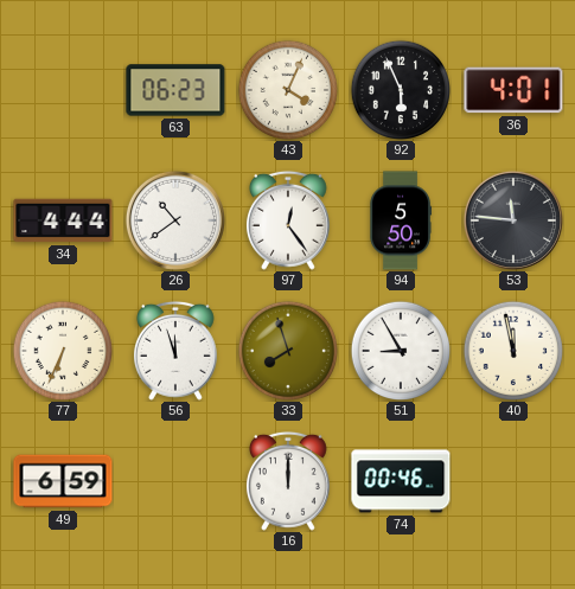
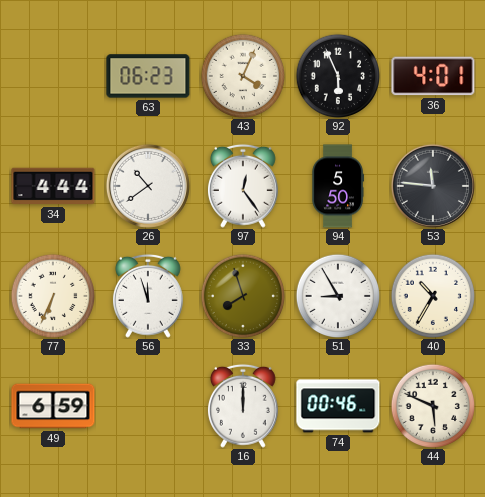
40: 11:58 -> 10:35
44: none -> 5:49
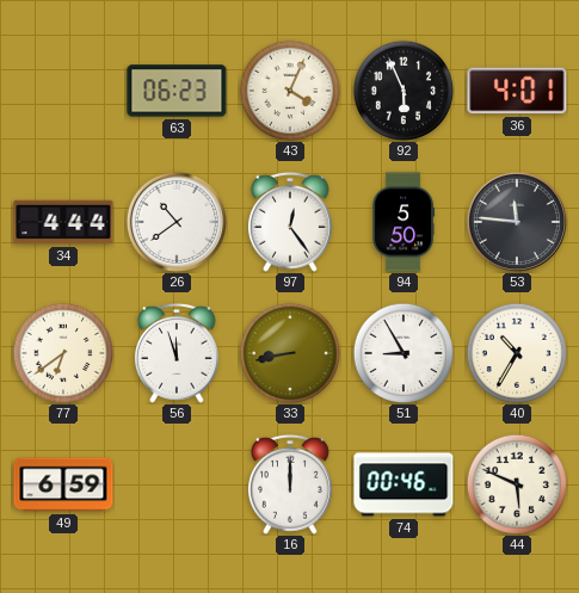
77: 6:34 -> 6:39
33: 7:57 -> 8:43
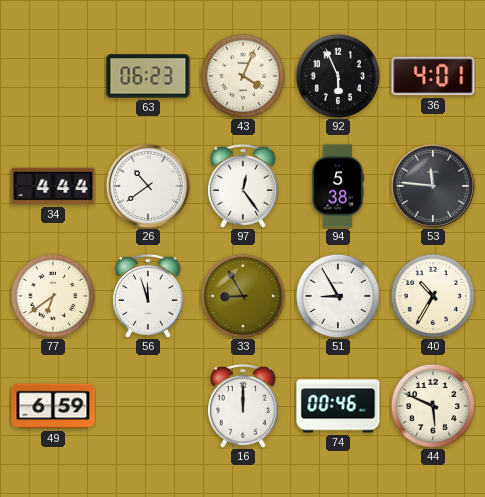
94: 5:50 -> 5:38
33: 8:43 -> 8:55
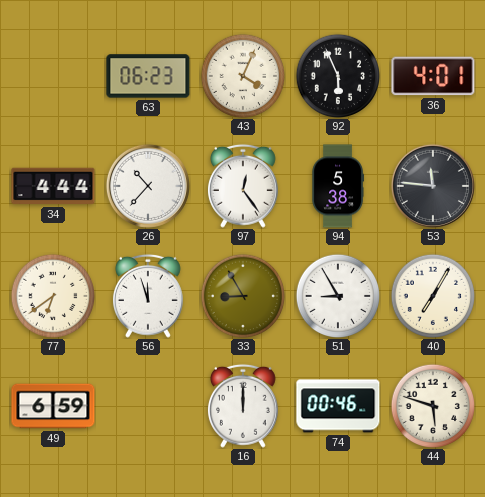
26: 10:39 -> 10:37
40: 10:35 -> 7:05
44: 5:49 -> 5:48
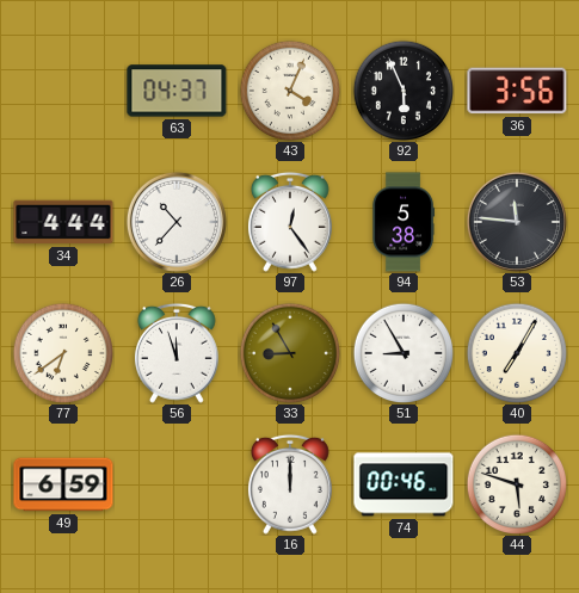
63: 06:23 -> 04:37
36: 4:01 -> 3:56
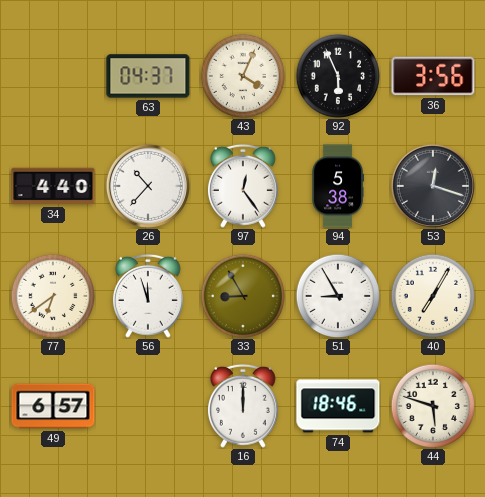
34: 4:44 -> 4:40
53: 11:46 -> 12:18
49: 6:59 -> 6:57
74: 00:46 -> 18:46
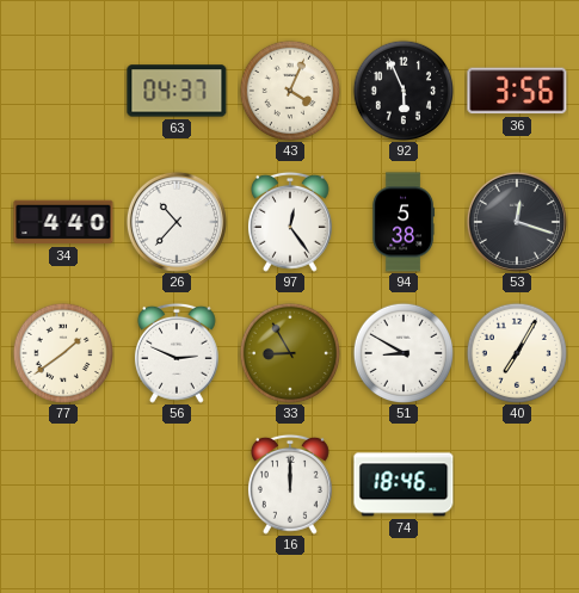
77: 6:39 -> 1:39
56: 11:57 -> 2:49
51: 8:55 -> 8:50
49: 6:57 -> none
44: 5:48 -> none
